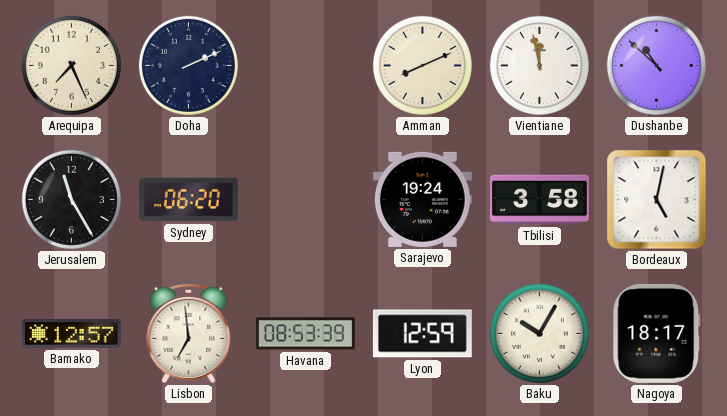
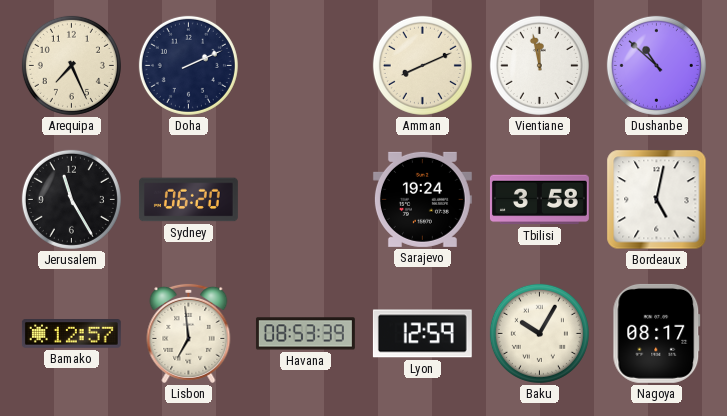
Nagoya: 18:17 -> 08:17
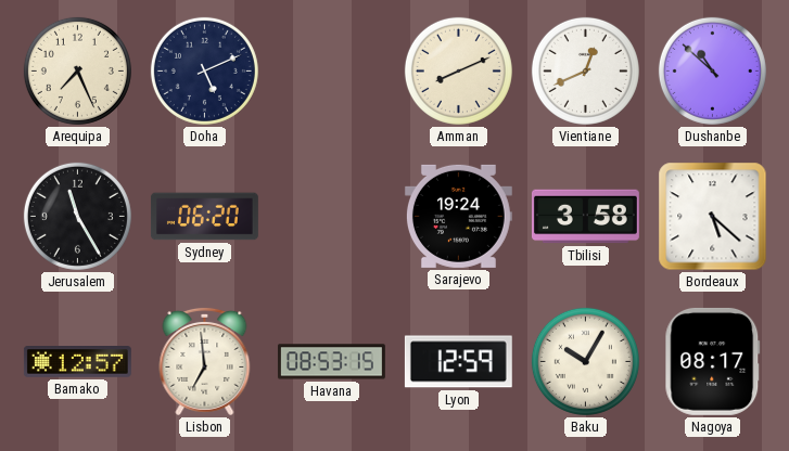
Doha: 2:11 -> 5:11
Vientiane: 11:58 -> 12:41
Bordeaux: 5:02 -> 5:22
Havana: 08:53:39 -> 08:53:15
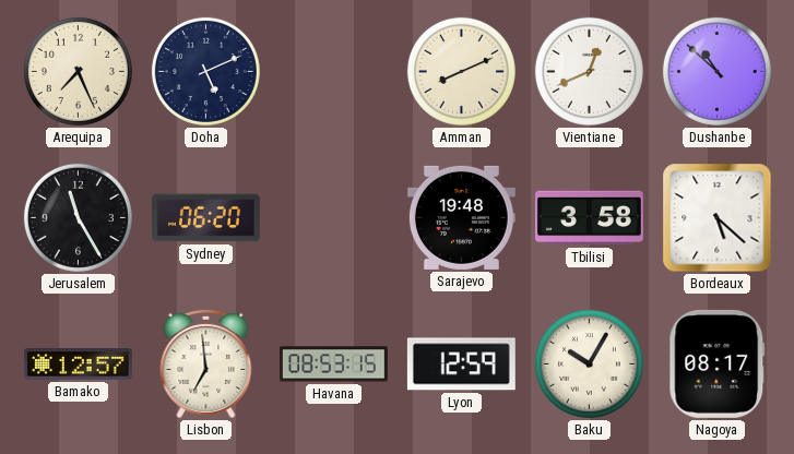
Sarajevo: 19:24 -> 19:48
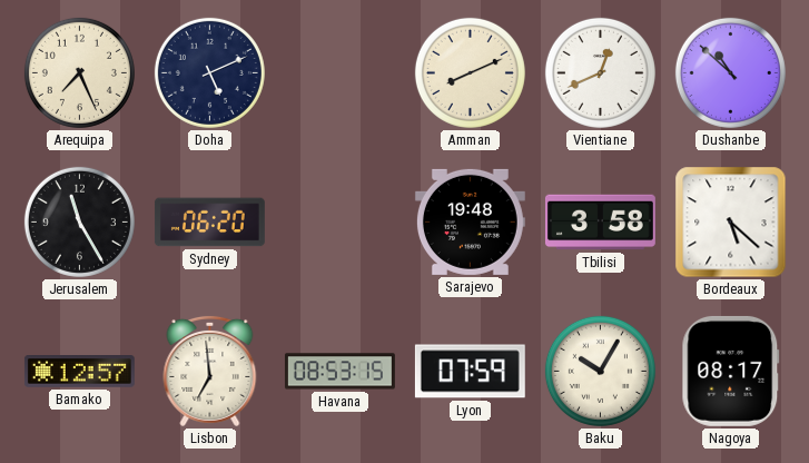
Lyon: 12:59 -> 07:59
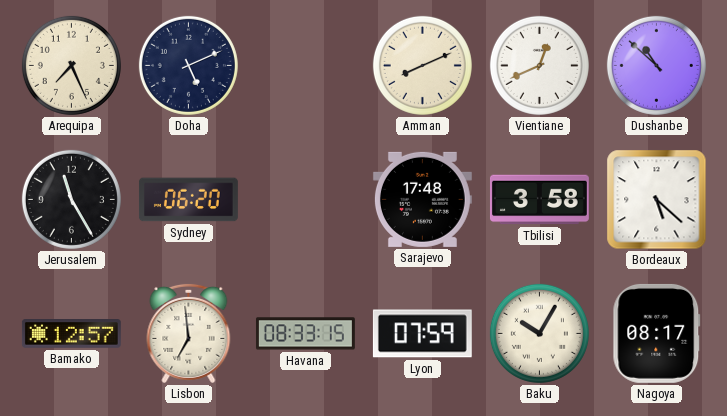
Sarajevo: 19:48 -> 17:48
Havana: 08:53 -> 08:33
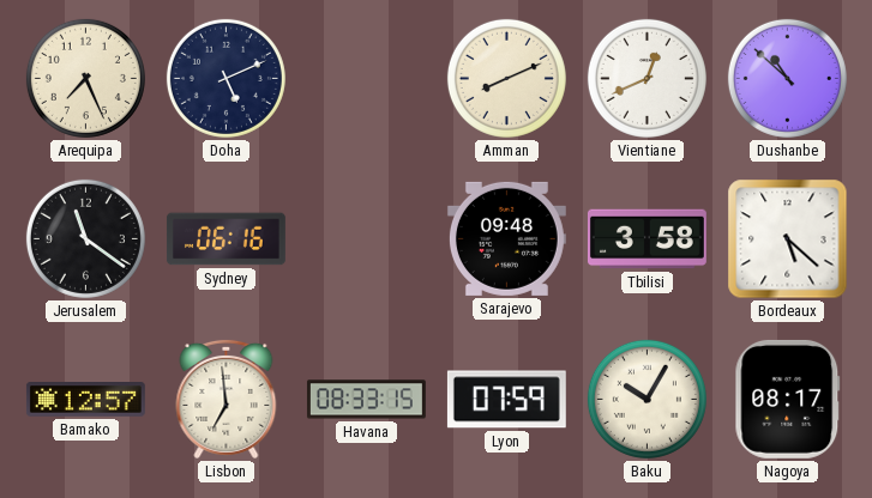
Jerusalem: 11:25 -> 11:21
Sydney: 06:20 -> 06:16
Sarajevo: 17:48 -> 09:48
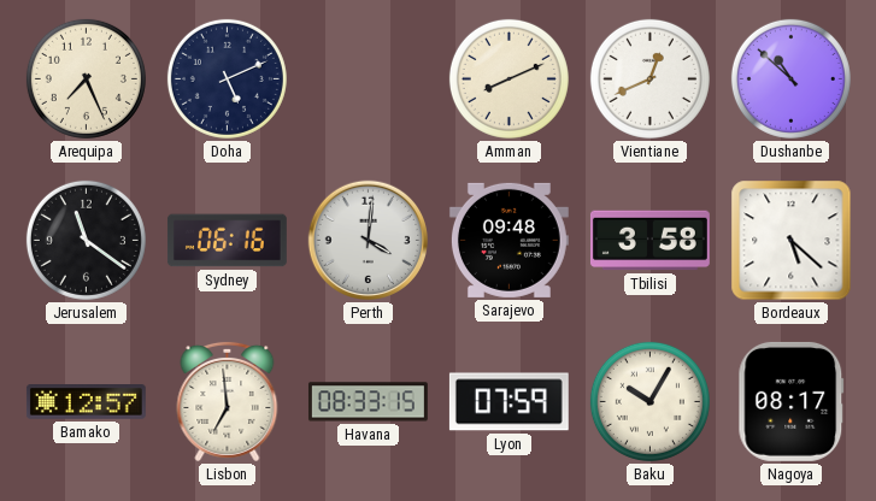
Perth: none -> 4:01
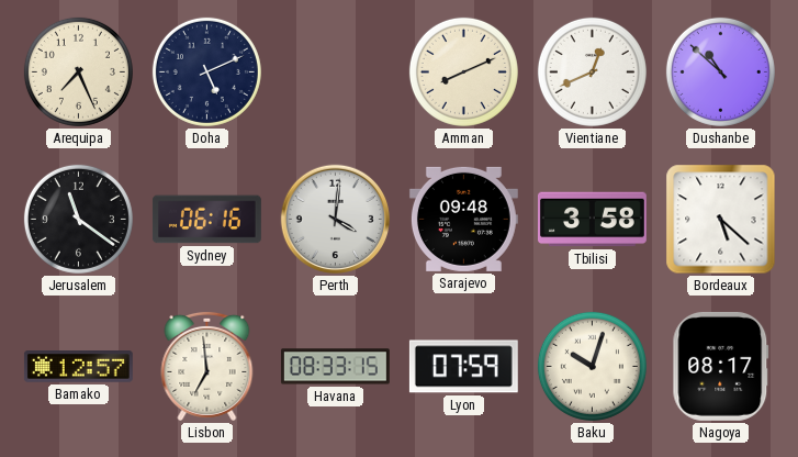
Baku: 10:05 -> 10:03
